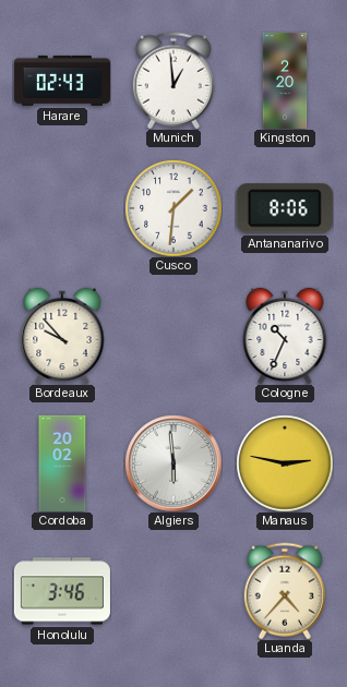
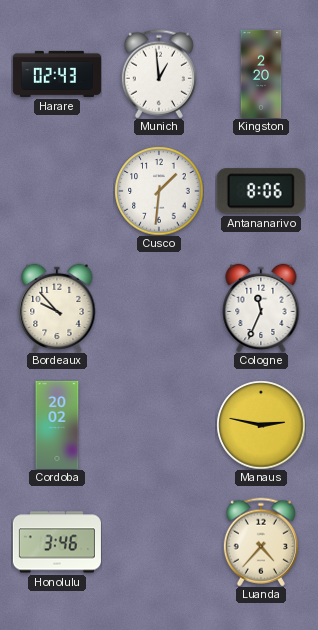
Cologne: 10:34 -> 11:34
Algiers: 5:59 -> none
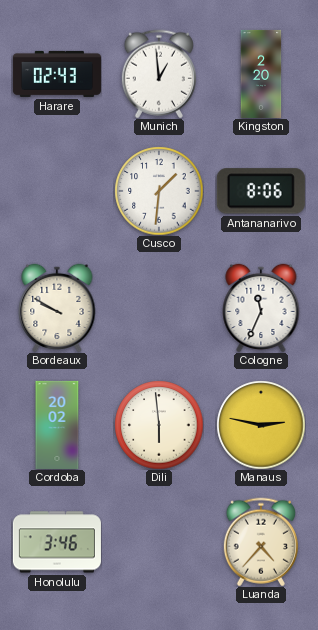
Bordeaux: 9:53 -> 9:50
Dili: none -> 5:59
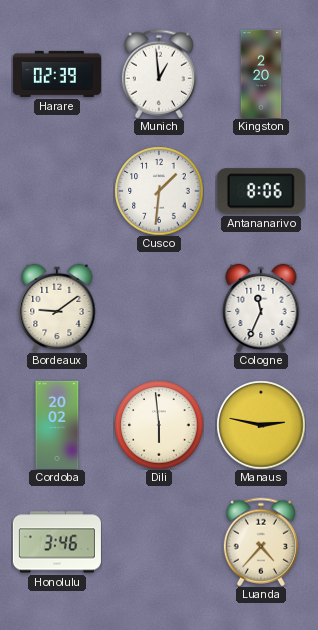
Harare: 02:43 -> 02:39
Bordeaux: 9:50 -> 9:09
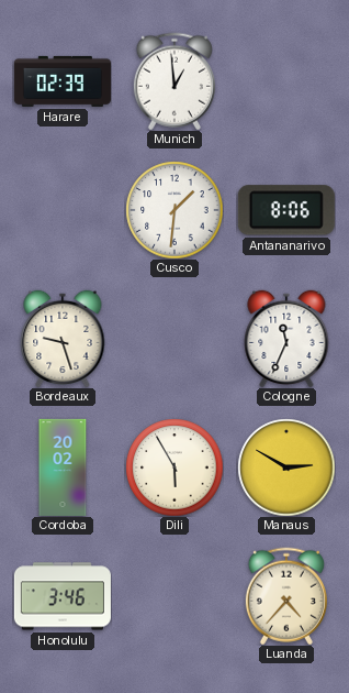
Kingston: 2:20 -> none
Bordeaux: 9:09 -> 9:27
Dili: 5:59 -> 5:55
Manaus: 2:47 -> 2:50
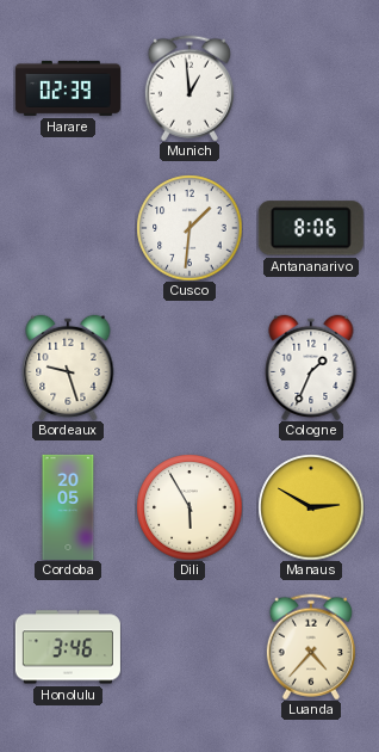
Cologne: 11:34 -> 1:34
Cordoba: 20:02 -> 20:05
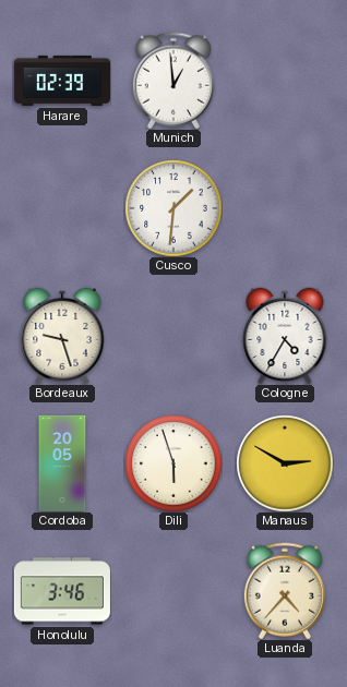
Antananarivo: 8:06 -> none
Cologne: 1:34 -> 4:35
Dili: 5:55 -> 5:57
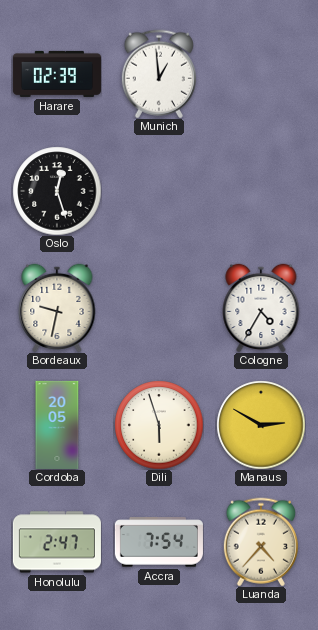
Oslo: none -> 12:27
Cusco: 1:31 -> none
Bordeaux: 9:27 -> 9:32
Honolulu: 3:46 -> 2:47
Accra: none -> 7:54
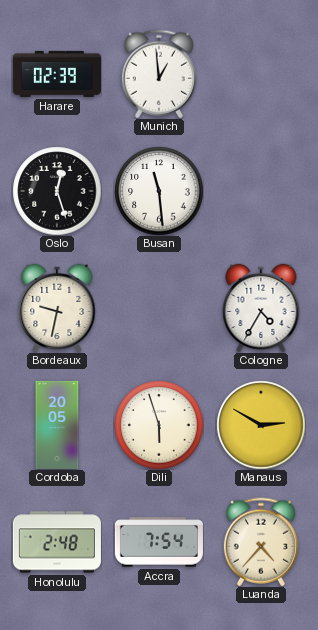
Busan: none -> 11:29
Honolulu: 2:47 -> 2:48
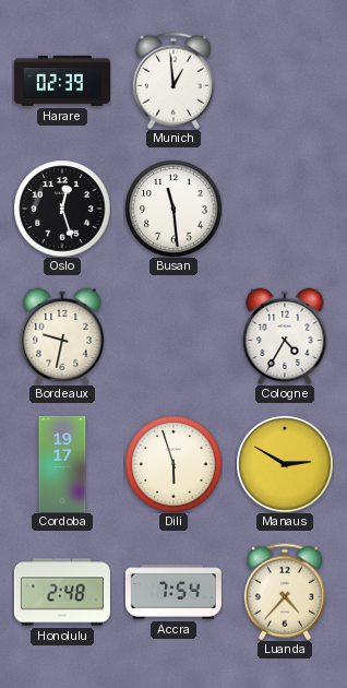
Cordoba: 20:05 -> 19:17
